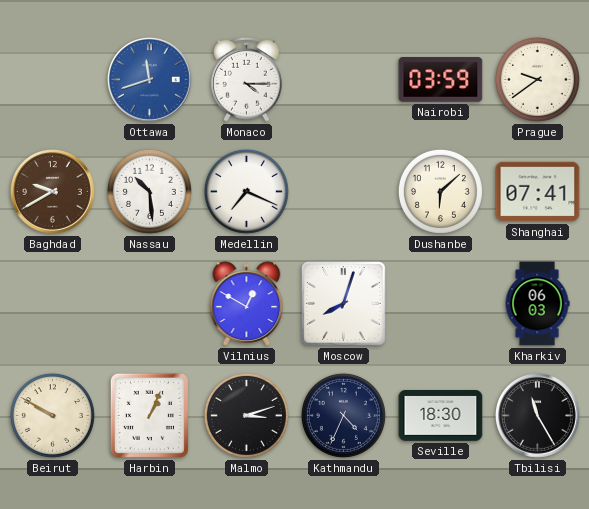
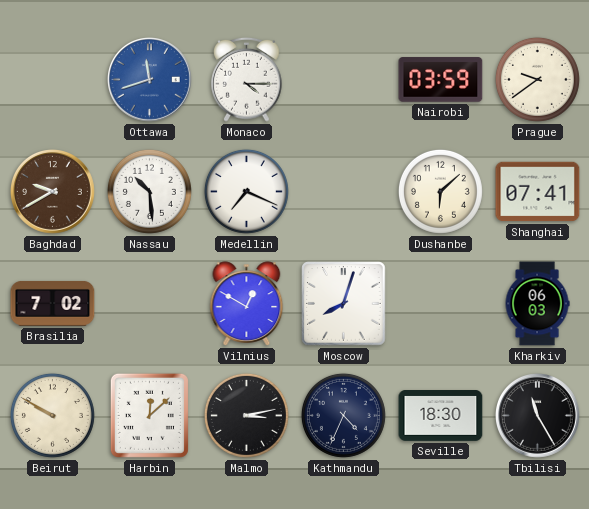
Brasilia: none -> 7:02
Harbin: 1:04 -> 12:08
Malmo: 3:12 -> 3:13
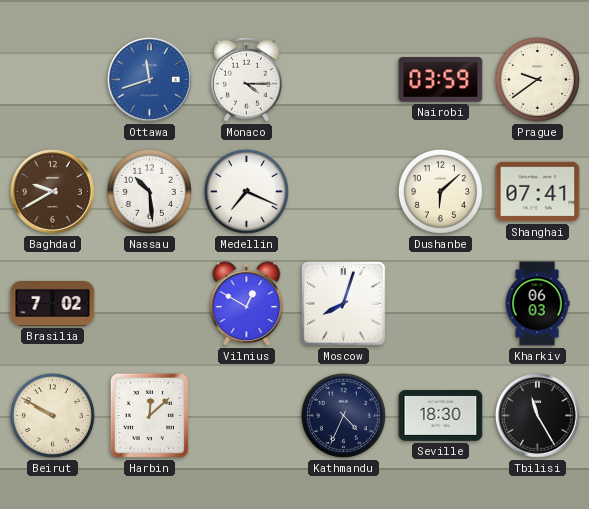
Malmo: 3:13 -> none
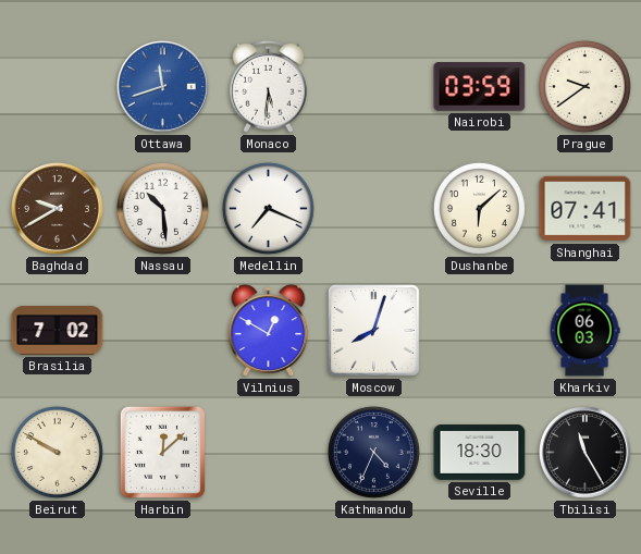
Monaco: 4:15 -> 5:31
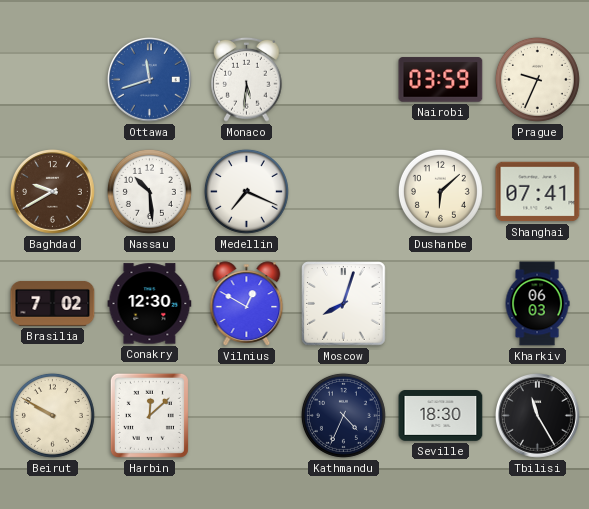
Prague: 9:39 -> 9:34
Conakry: none -> 12:30
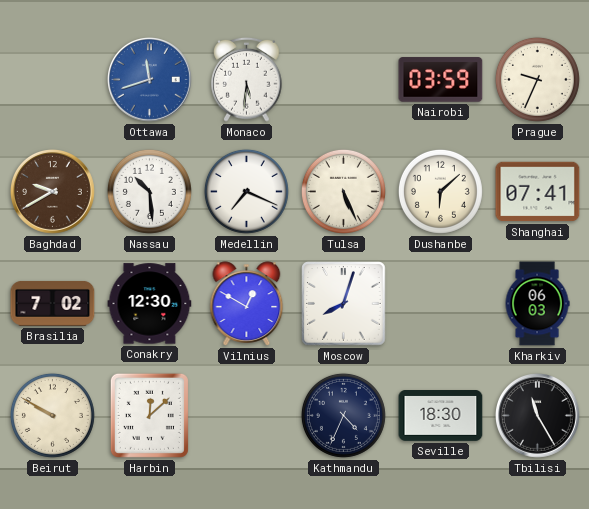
Tulsa: none -> 5:26
